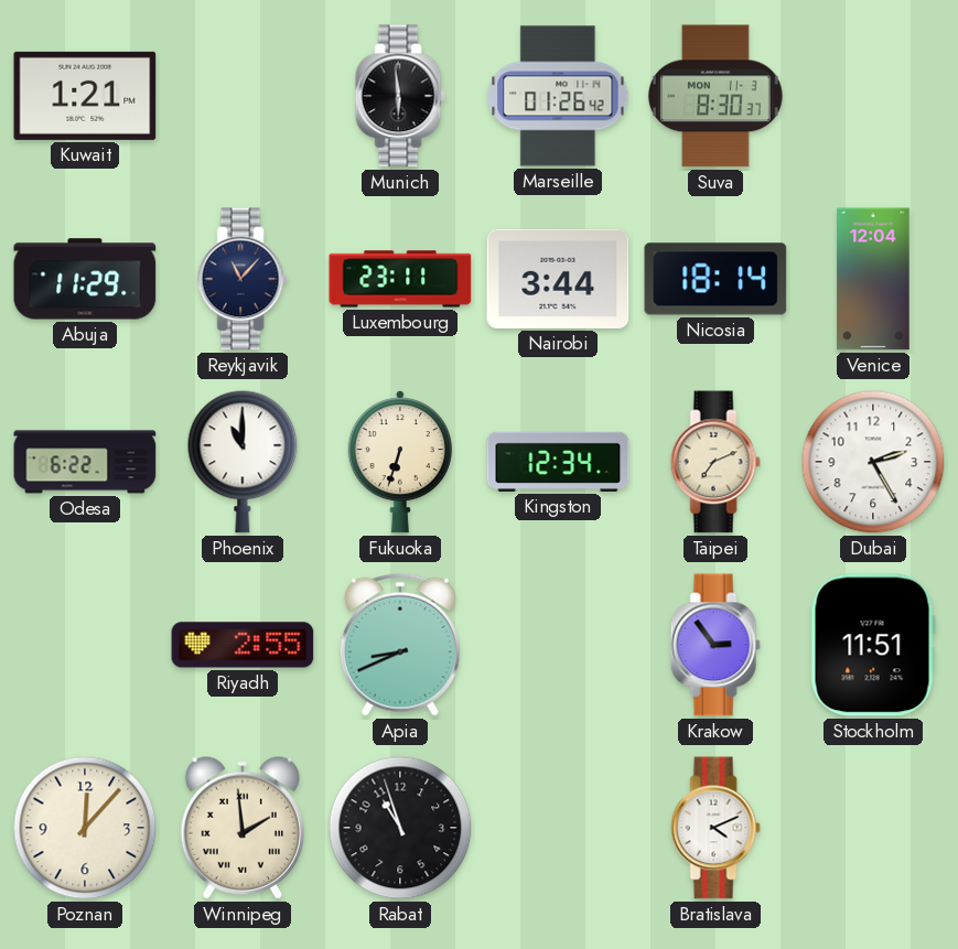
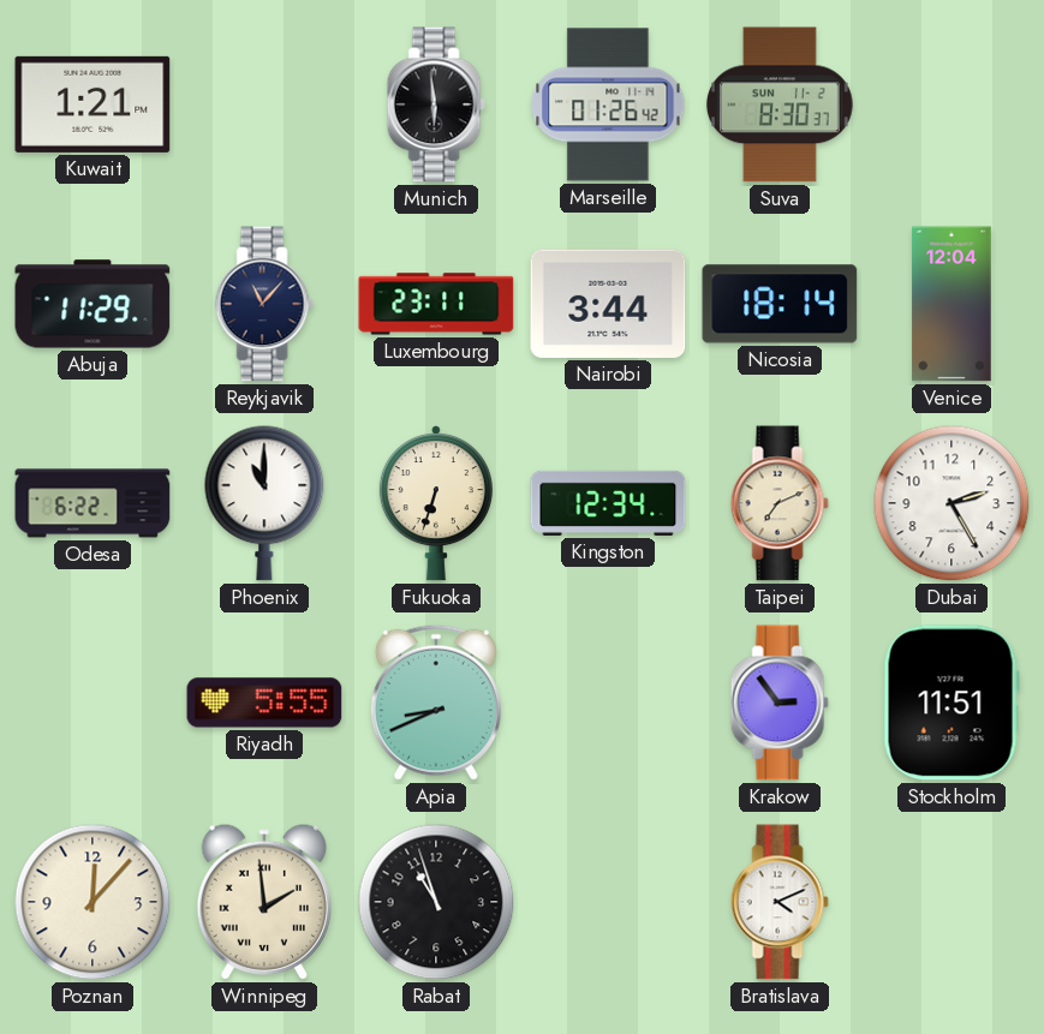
Suva date: MON 11-3 -> SUN 11-2
Riyadh: 2:55 -> 5:55
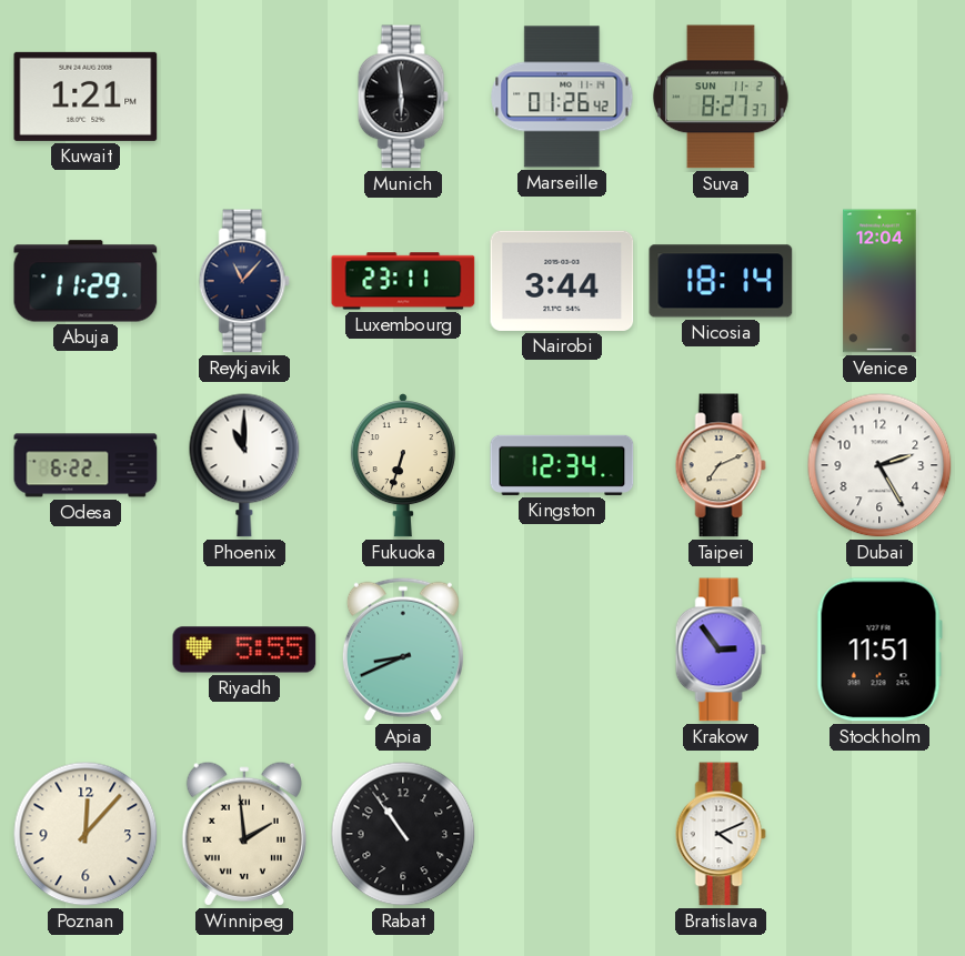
Suva: 8:30 -> 8:27
Rabat: 10:57 -> 10:54
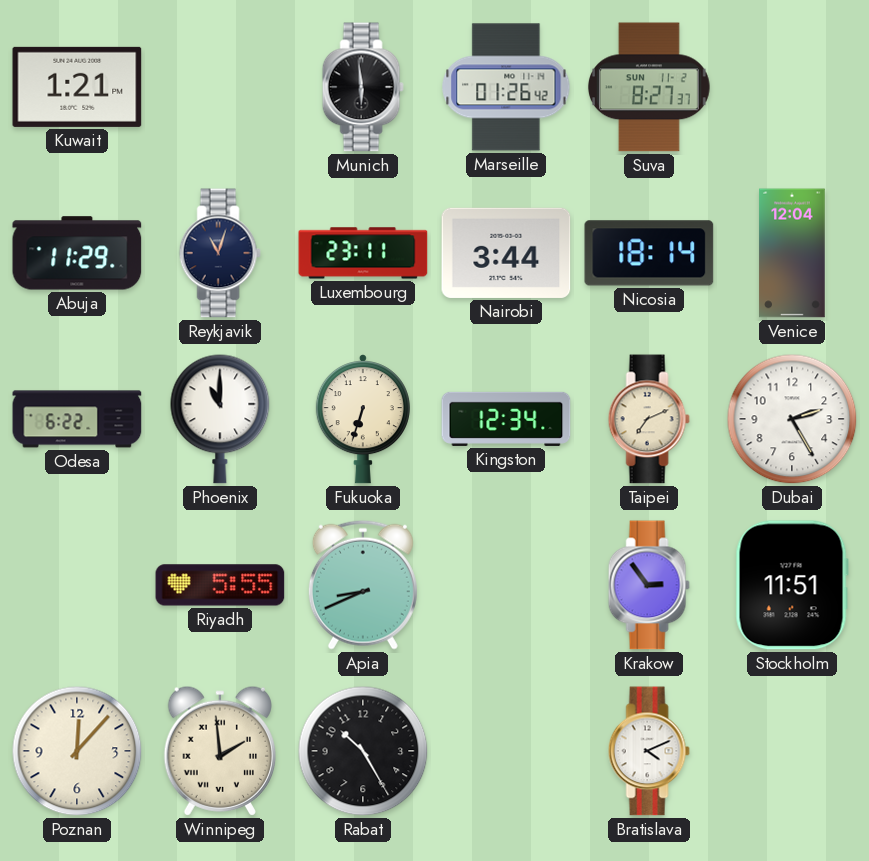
Reykjavik: 11:07 -> 11:03
Rabat: 10:54 -> 10:25
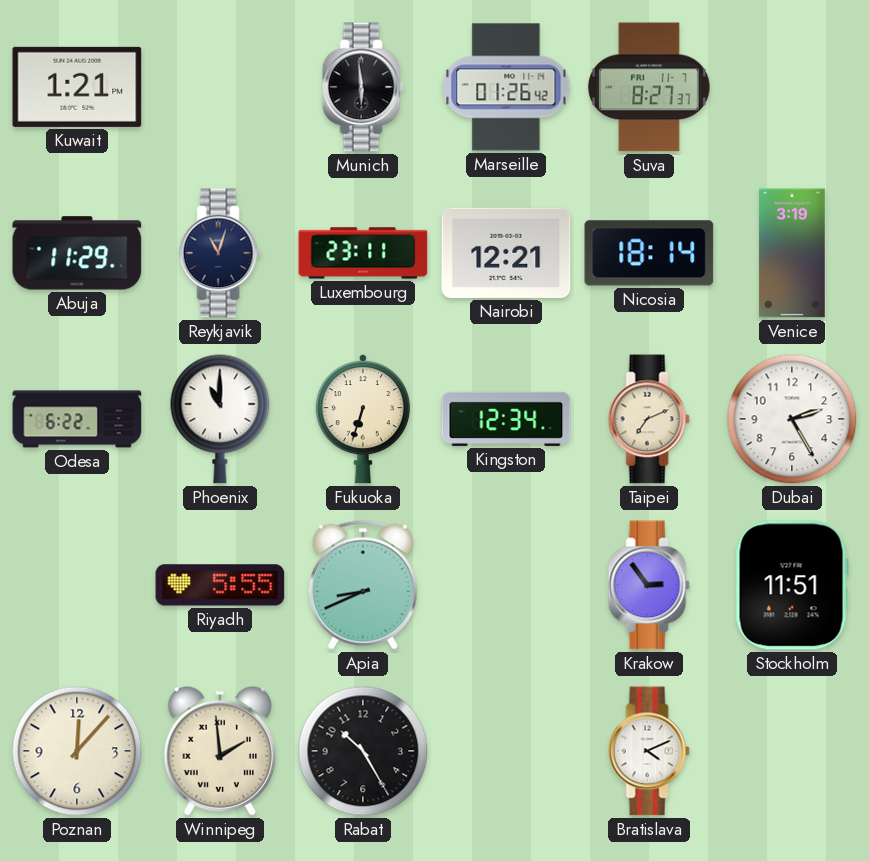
Suva date: SUN 11-2 -> FRI 11-7
Nairobi: 3:44 -> 12:21
Venice: 12:04 -> 3:19
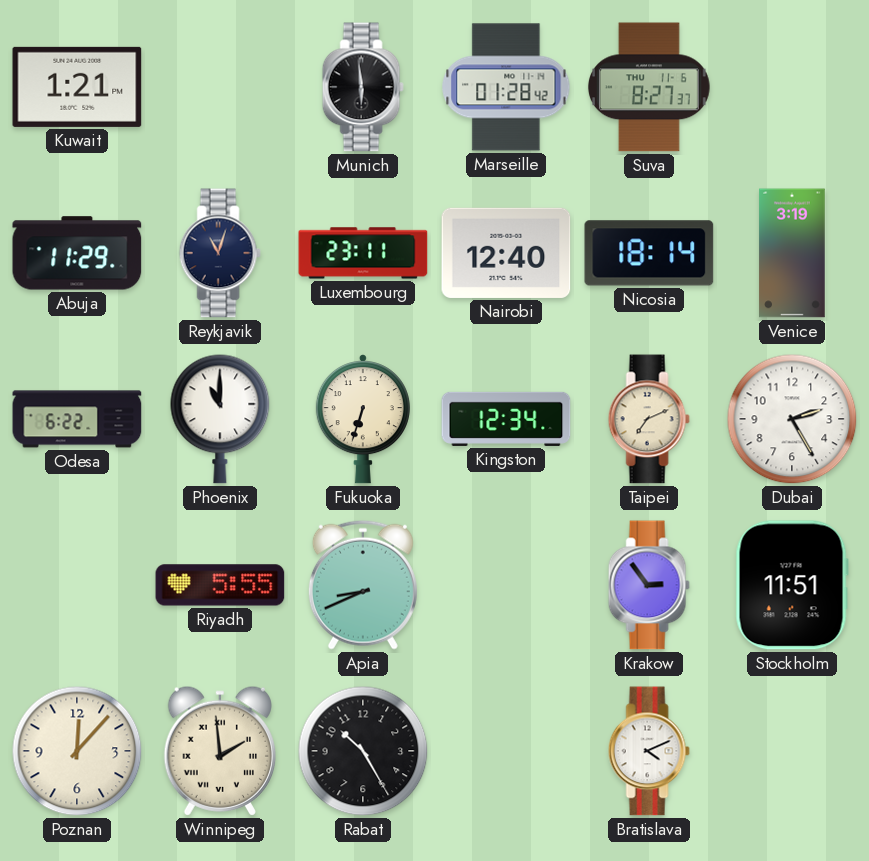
Marseille: 01:26 -> 01:28
Suva date: FRI 11-7 -> THU 11-6
Nairobi: 12:21 -> 12:40
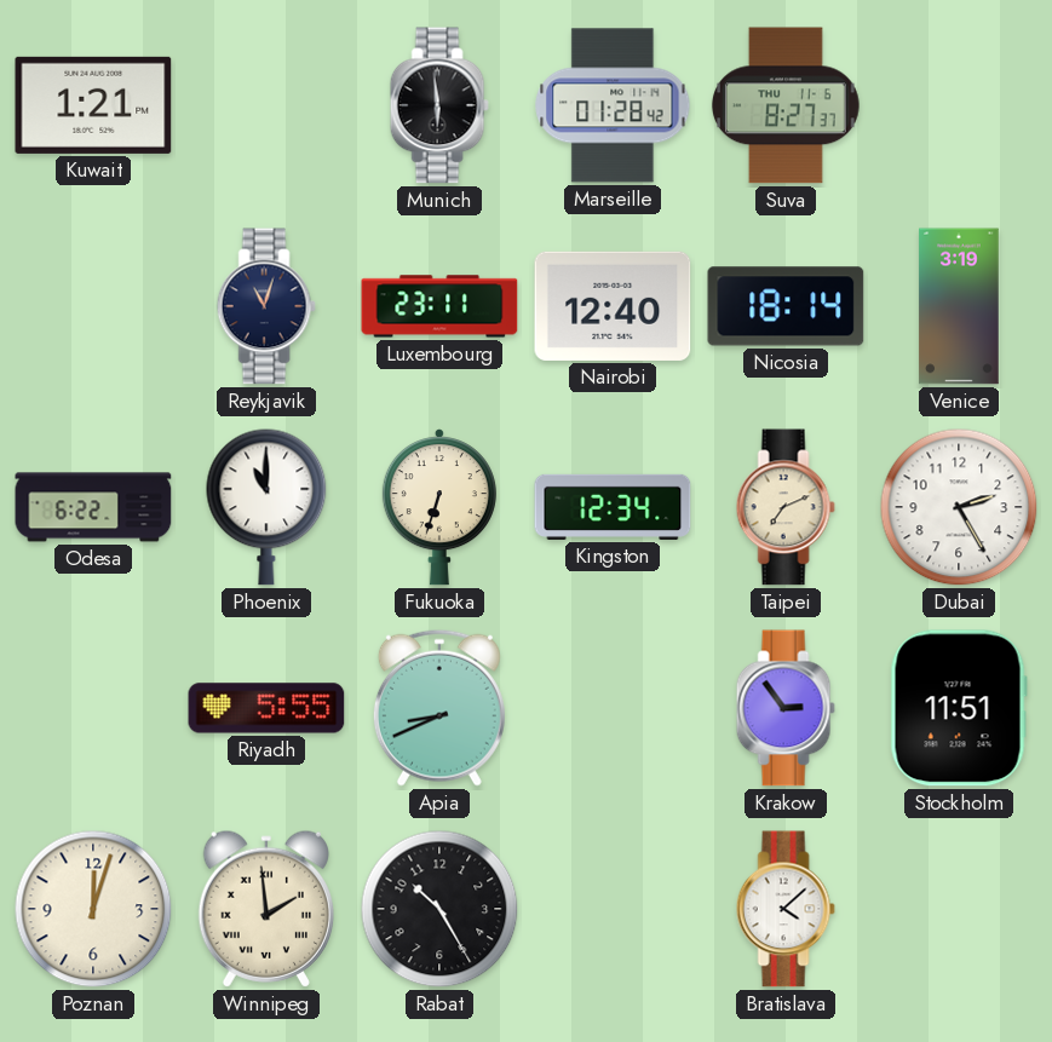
Abuja: 11:29 -> none
Poznan: 12:07 -> 12:03
Bratislava: 4:11 -> 4:08
